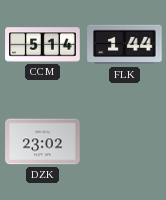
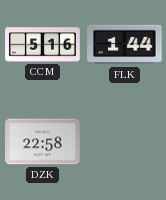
CCM: 5:14 -> 5:16
DZK: 23:02 -> 22:58
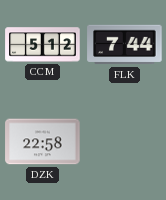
CCM: 5:16 -> 5:12
FLK: 1:44 -> 7:44
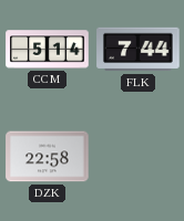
CCM: 5:12 -> 5:14
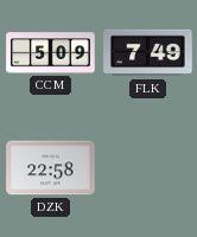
CCM: 5:14 -> 5:09
FLK: 7:44 -> 7:49
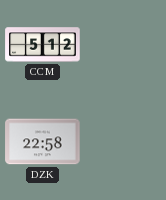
CCM: 5:09 -> 5:12
FLK: 7:49 -> none
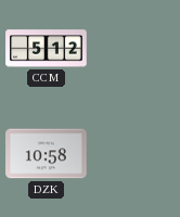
DZK: 22:58 -> 10:58
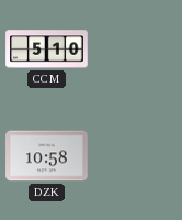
CCM: 5:12 -> 5:10
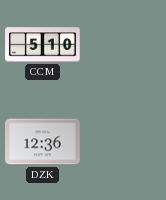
DZK: 10:58 -> 12:36
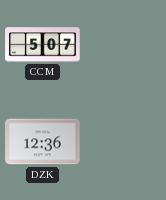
CCM: 5:10 -> 5:07
